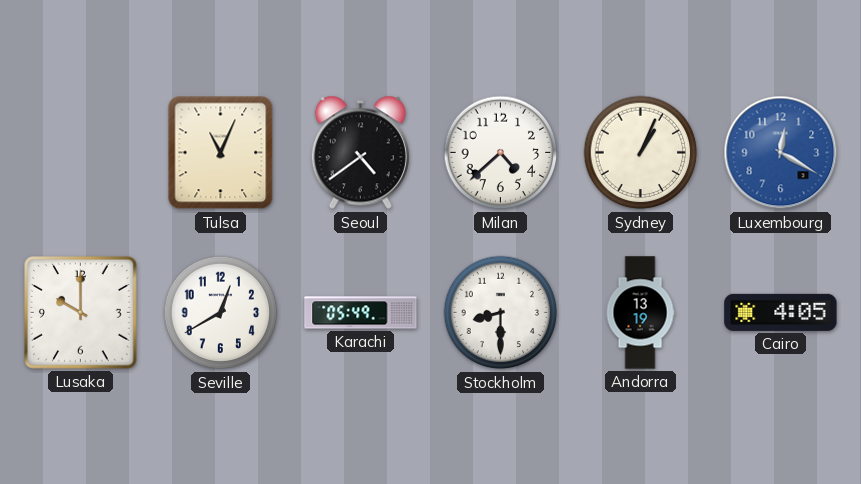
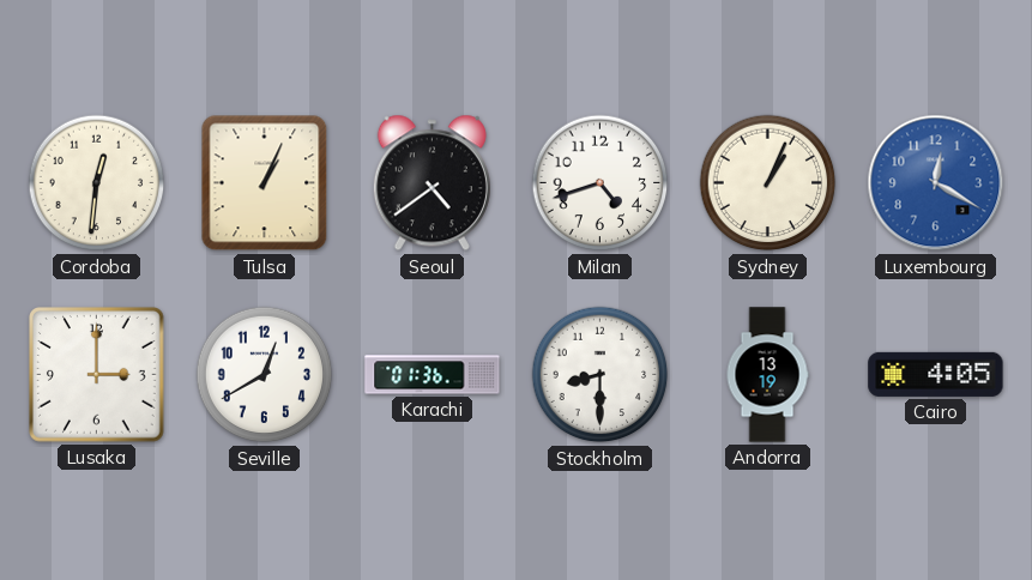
Cordoba: none -> 12:31
Tulsa: 11:04 -> 1:04
Milan: 4:38 -> 4:42
Lusaka: 10:00 -> 3:00
Karachi: 05:49 -> 01:36
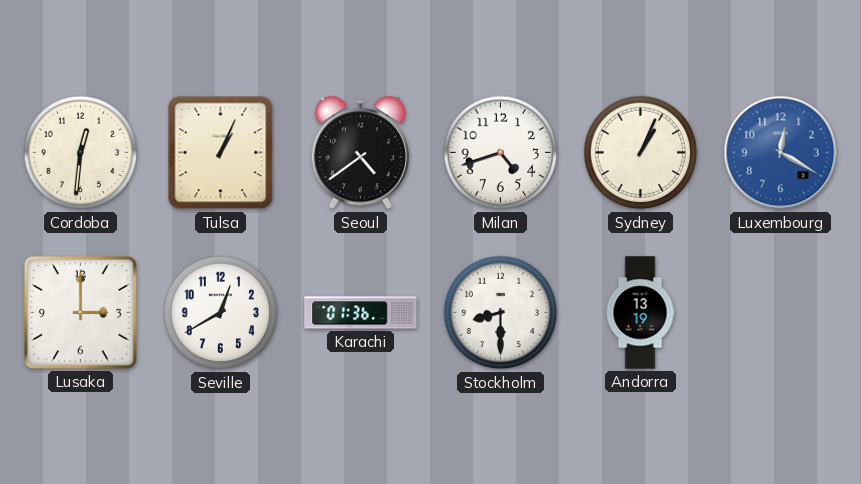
Cairo: 4:05 -> none
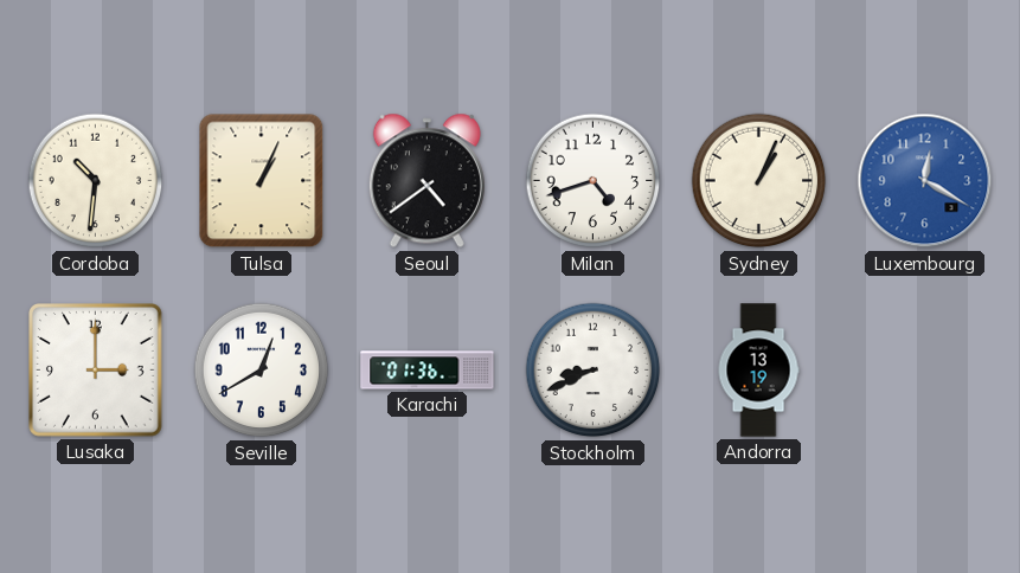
Cordoba: 12:31 -> 10:31
Stockholm: 8:30 -> 8:41
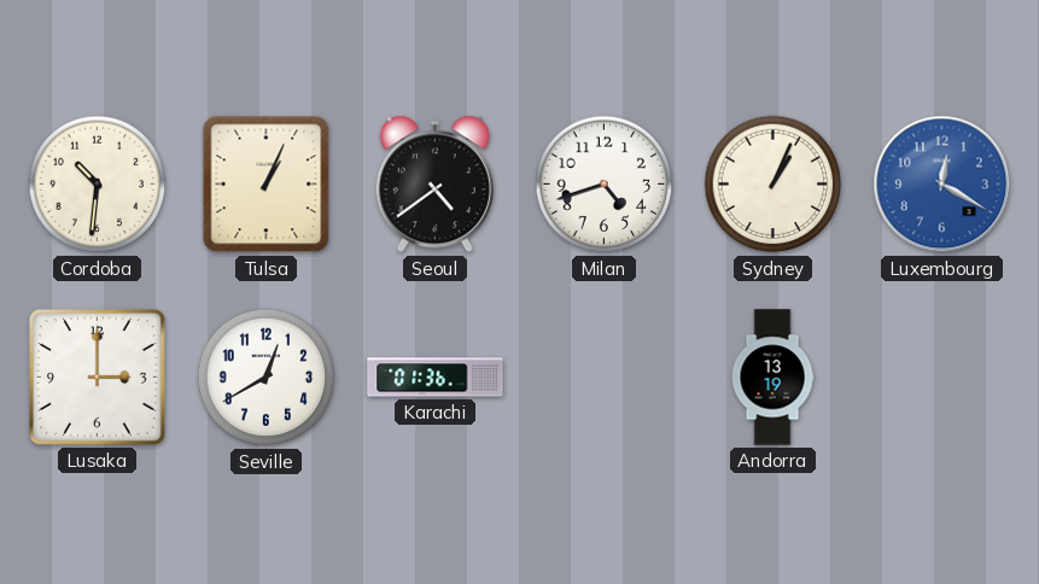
Stockholm: 8:41 -> none
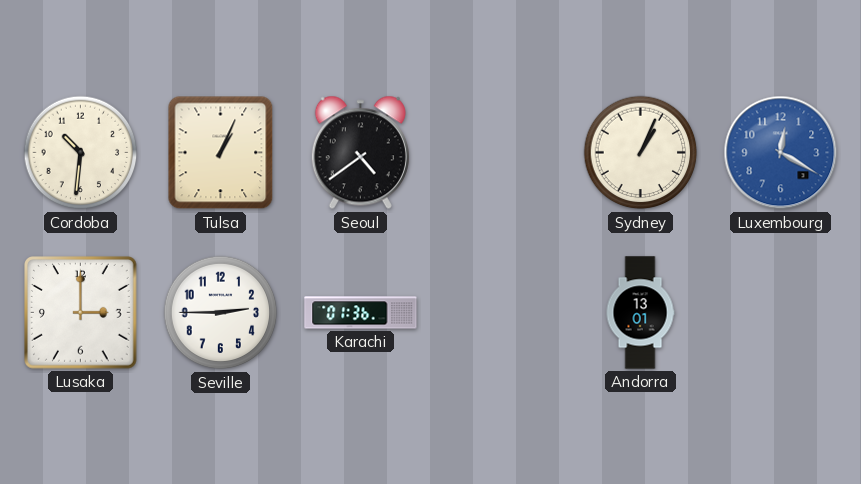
Milan: 4:42 -> none
Seville: 12:40 -> 2:45
Andorra: 13:19 -> 13:01
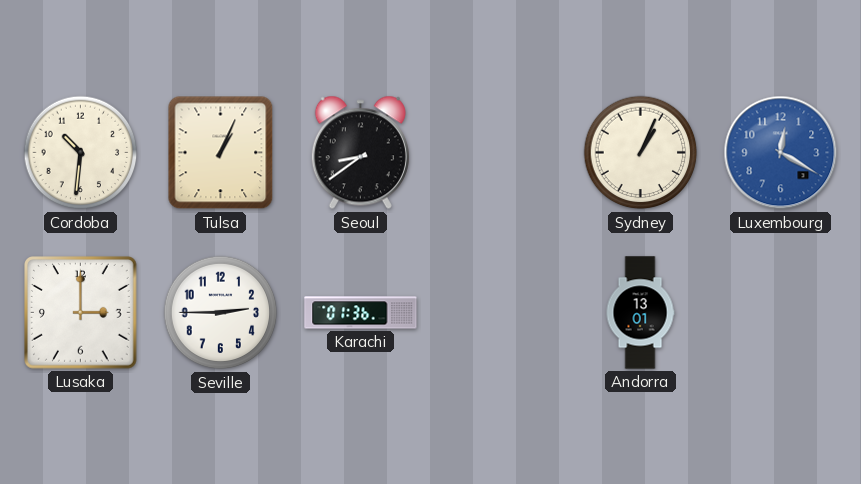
Seoul: 4:39 -> 8:39
